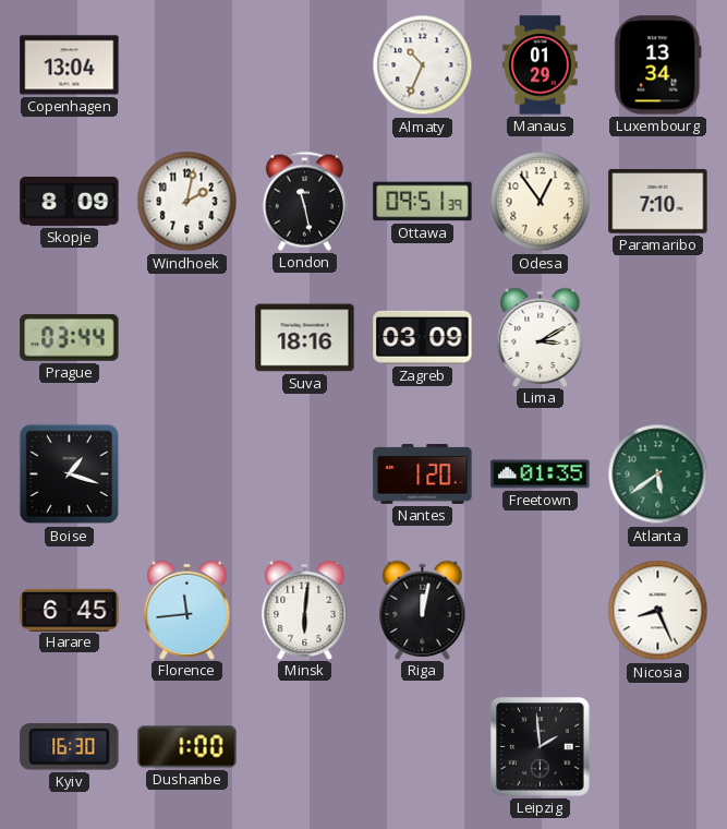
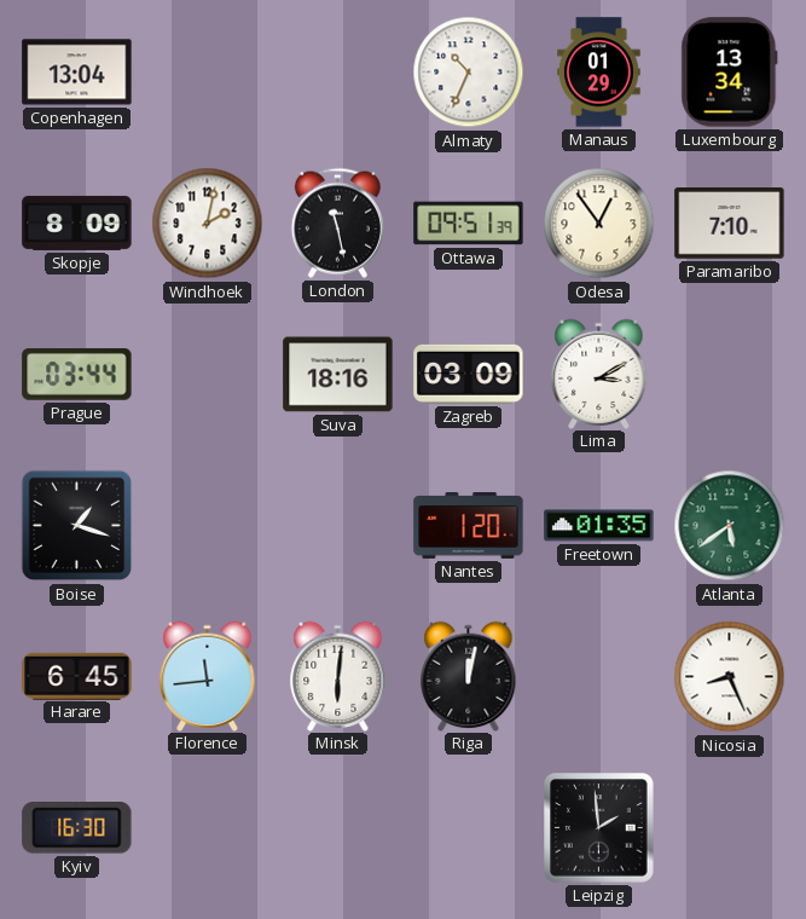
Dushanbe: 1:00 -> none
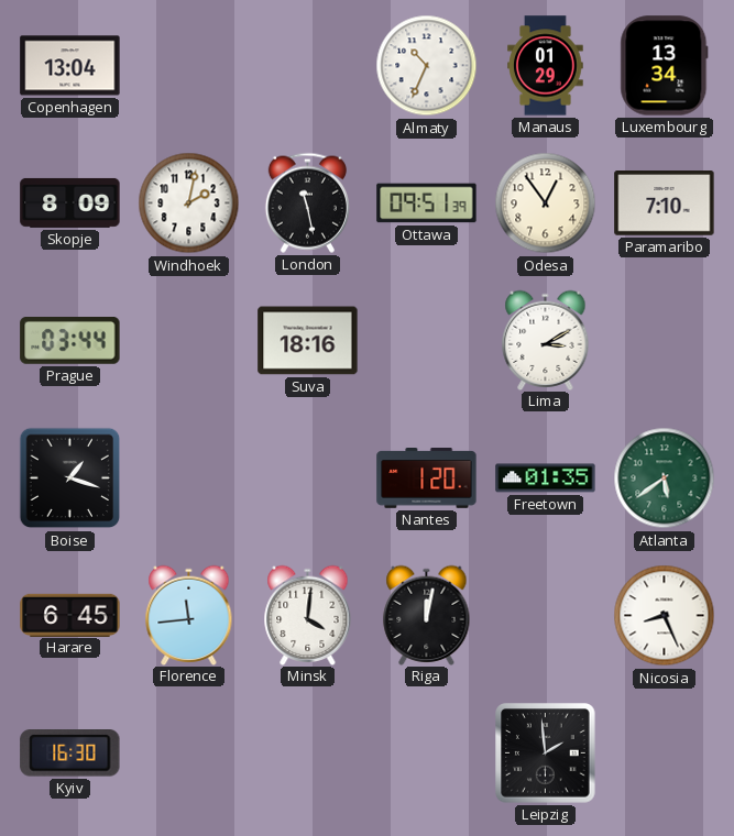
Zagreb: 03:09 -> none
Minsk: 6:01 -> 4:01
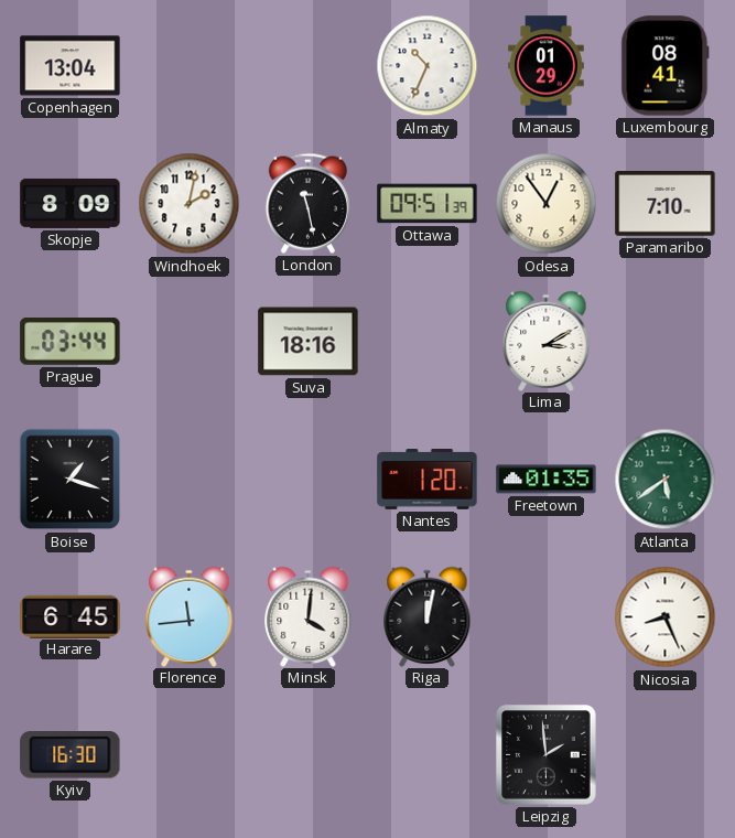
Luxembourg: 13:34 -> 08:41
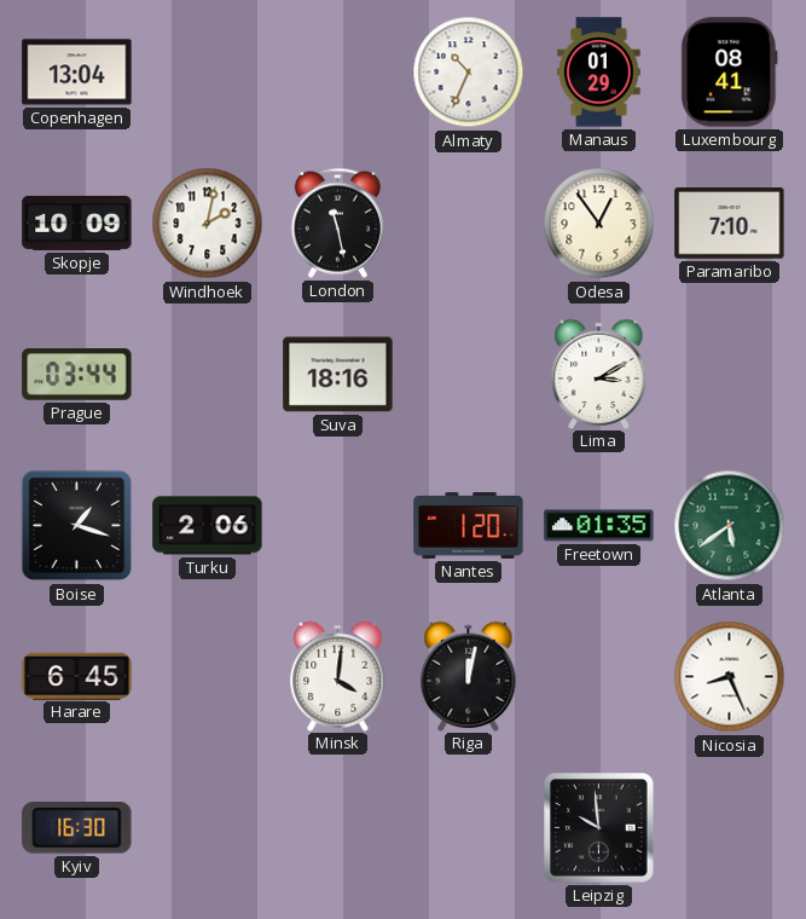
Skopje: 8:09 -> 10:09
Ottawa: 09:51 -> none
Turku: none -> 2:06
Florence: 11:44 -> none
Leipzig: 1:59 -> 9:59
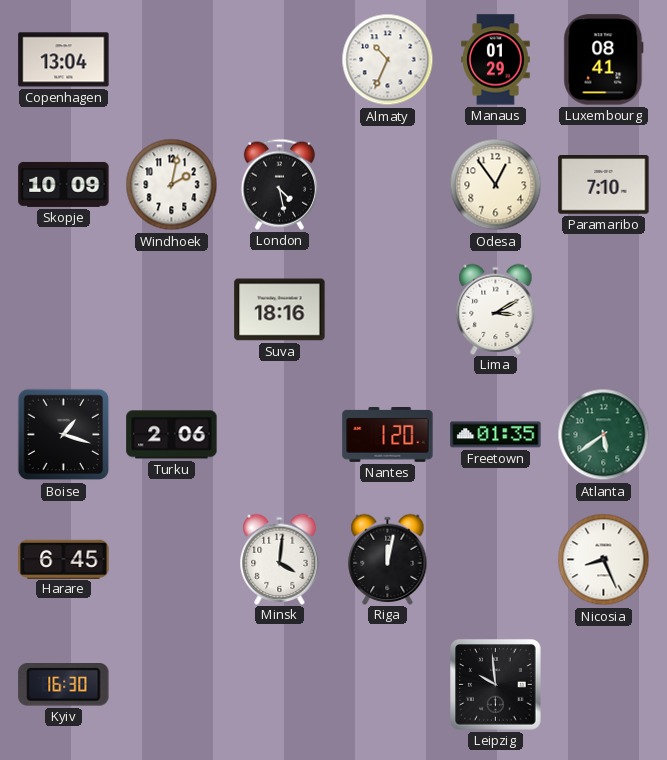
London: 11:28 -> 4:28
Prague: 03:44 -> none
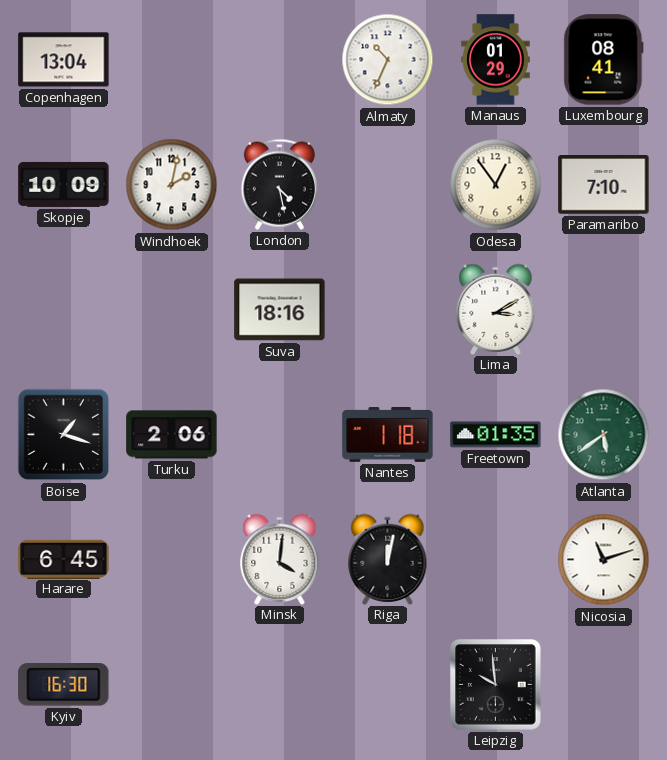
Nantes: 1:20 -> 1:18
Nicosia: 8:26 -> 11:12
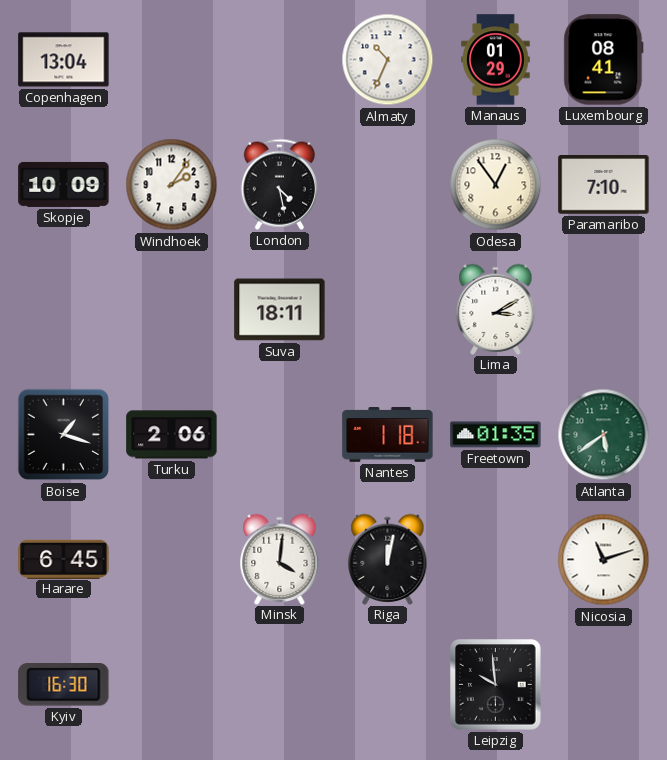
Windhoek: 2:02 -> 2:06
Suva: 18:16 -> 18:11
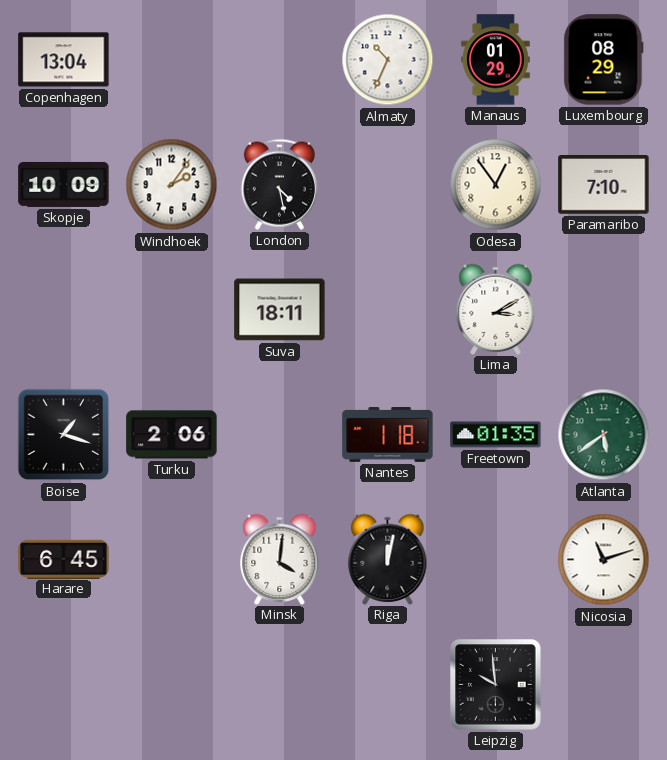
Luxembourg: 08:41 -> 08:29
Kyiv: 16:30 -> none
